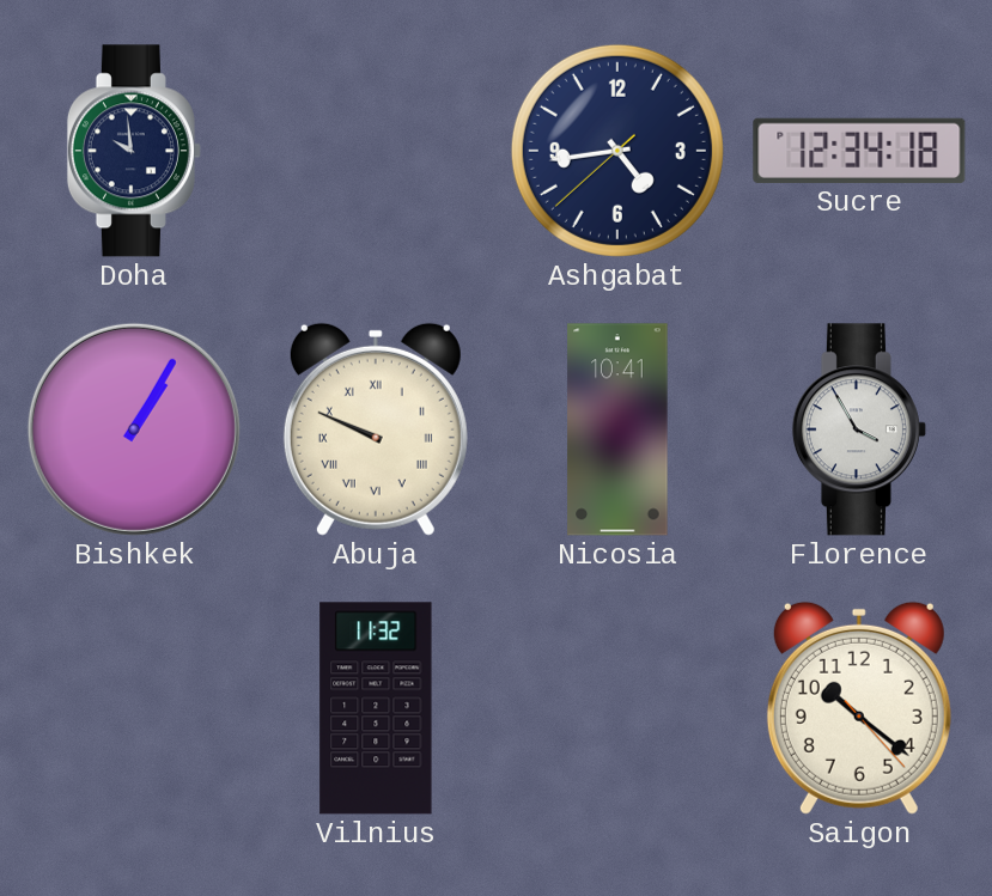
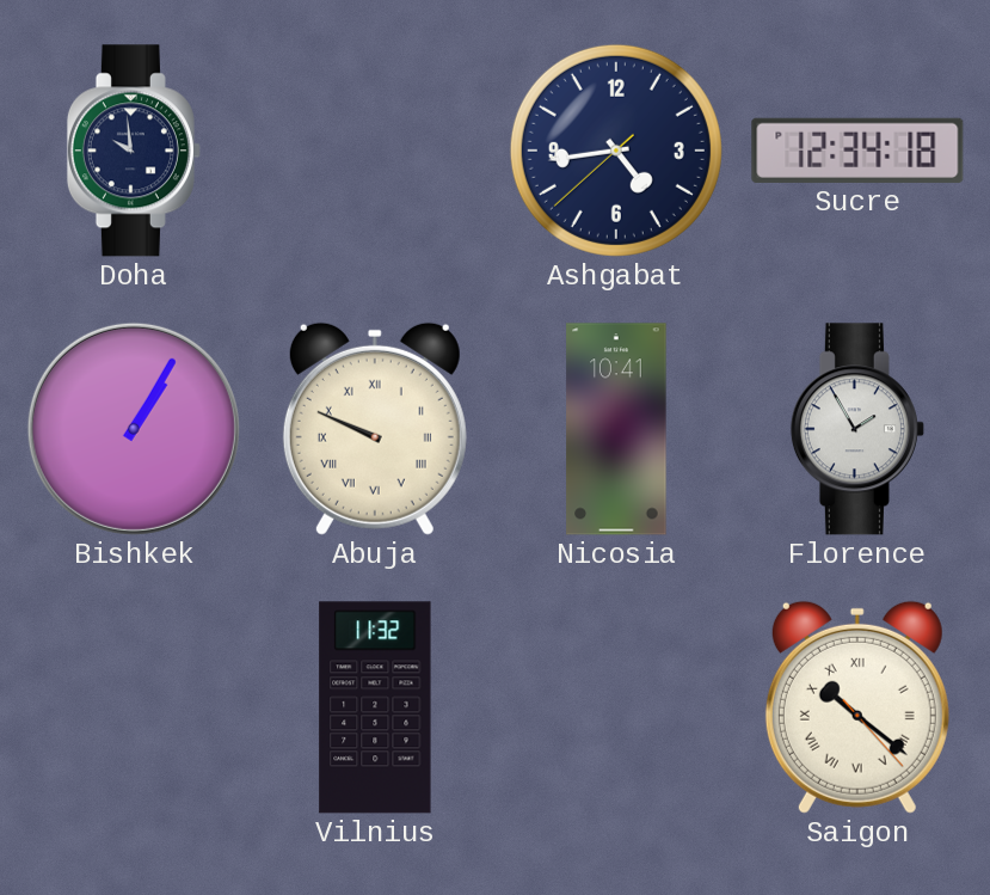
Florence: 3:55 -> 1:55
Saigon numerals: Arabic -> Roman
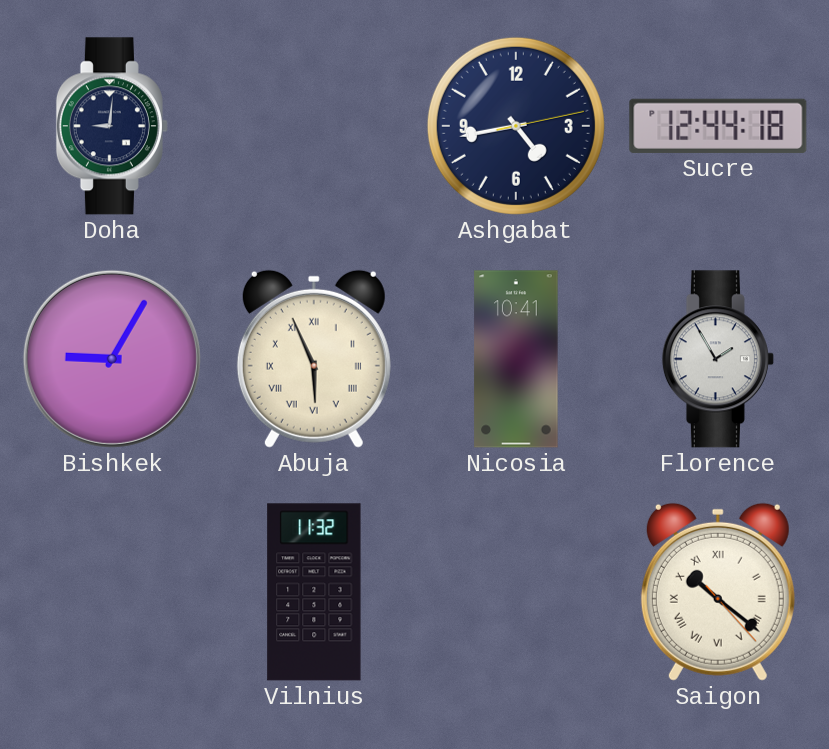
Doha: 9:59 -> 9:01
Ashgabat: 4:43:38 -> 4:43:13
Sucre: 12:34 -> 12:44
Bishkek: 1:05 -> 9:05
Abuja: 9:49 -> 5:56
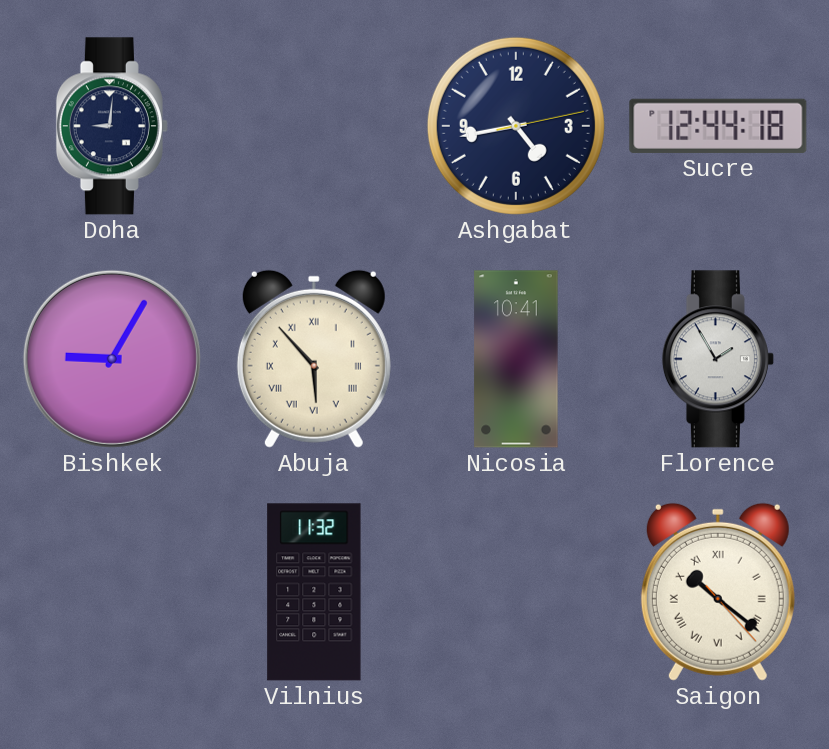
Abuja: 5:56 -> 5:53
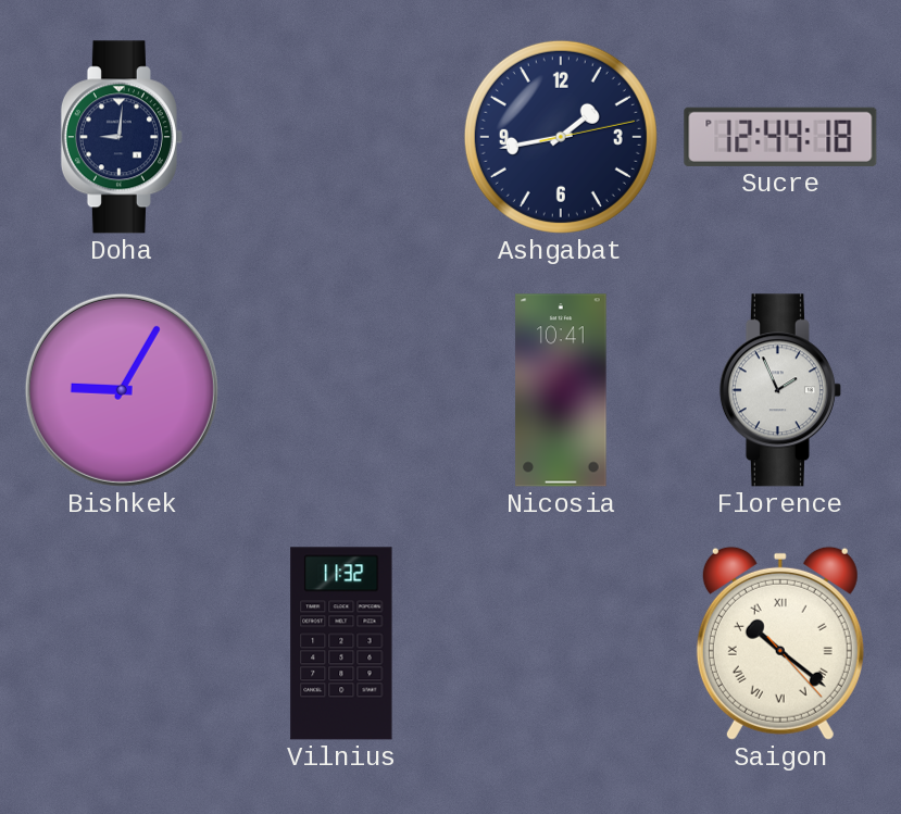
Ashgabat: 4:43 -> 1:43
Abuja: 5:53 -> none
Florence: 1:55 -> 1:56
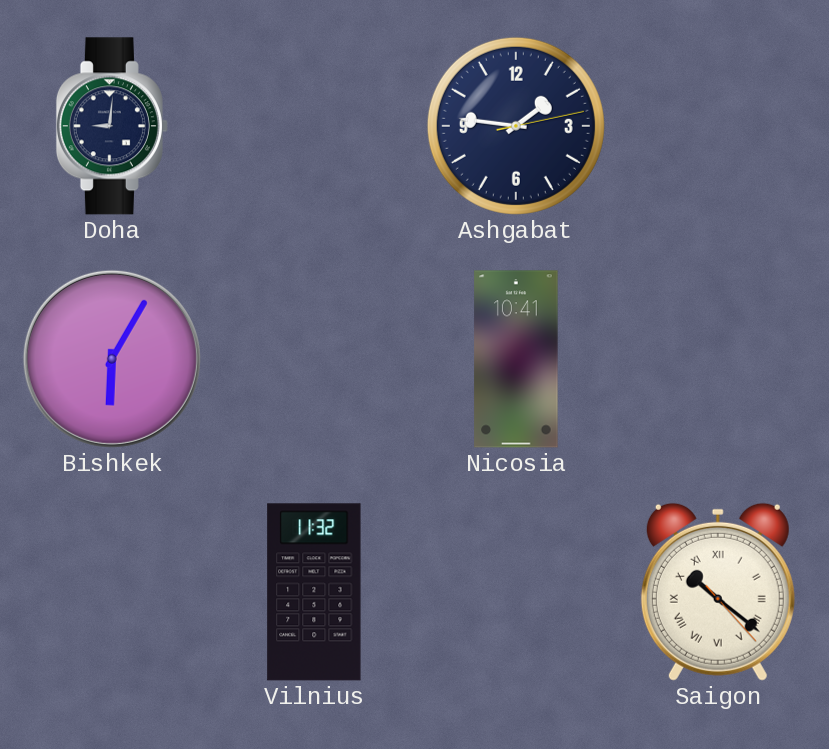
Ashgabat: 1:43 -> 1:46
Sucre: 12:44 -> none
Bishkek: 9:05 -> 6:05
Florence: 1:56 -> none
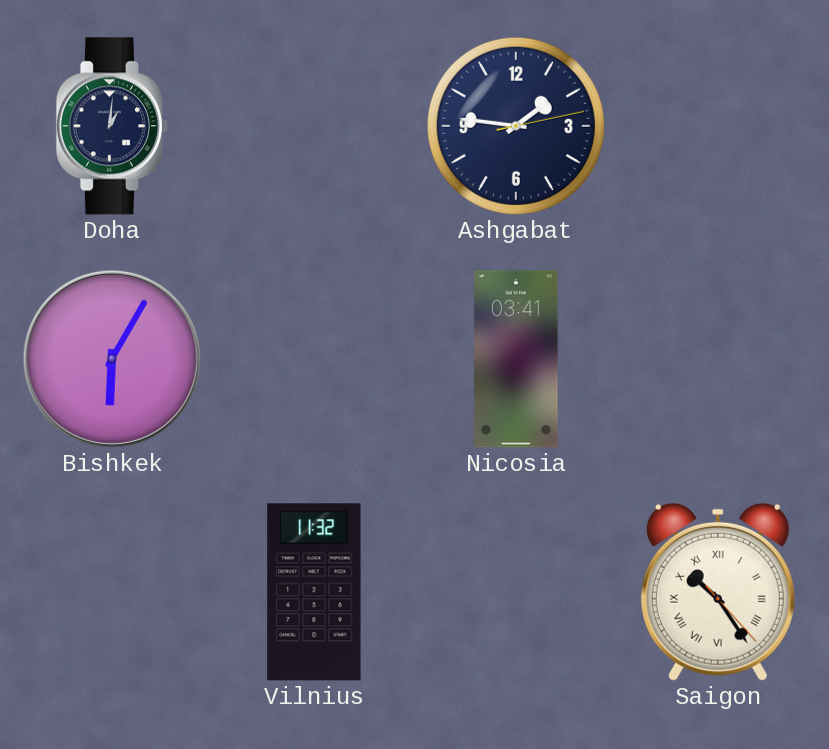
Doha: 9:01 -> 1:01
Nicosia: 10:41 -> 03:41
Saigon: 10:21 -> 10:24
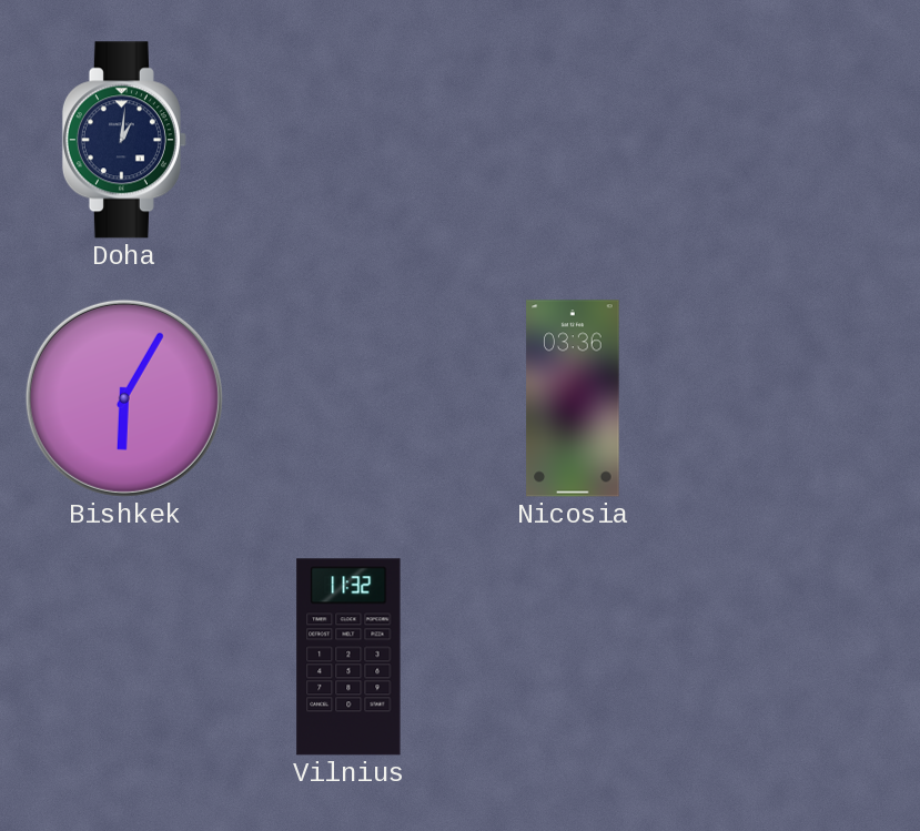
Ashgabat: 1:46 -> none
Nicosia: 03:41 -> 03:36
Saigon: 10:24 -> none
